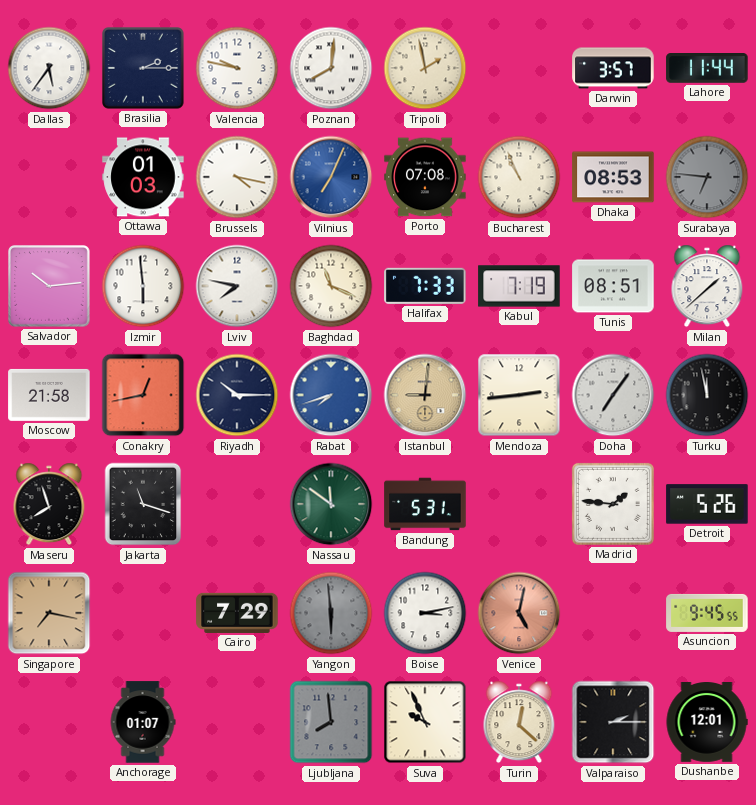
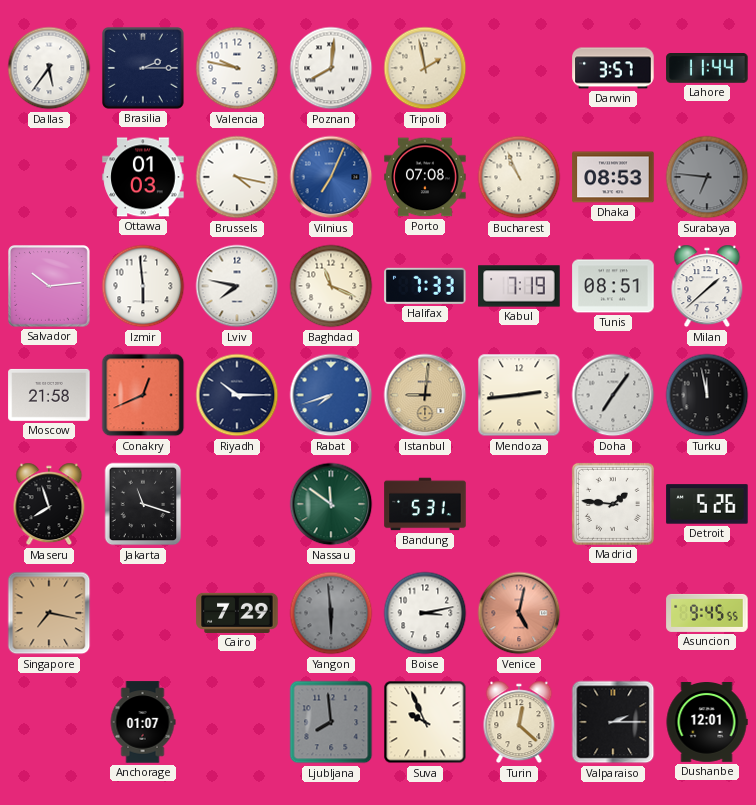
Conakry: 12:43 -> 12:41
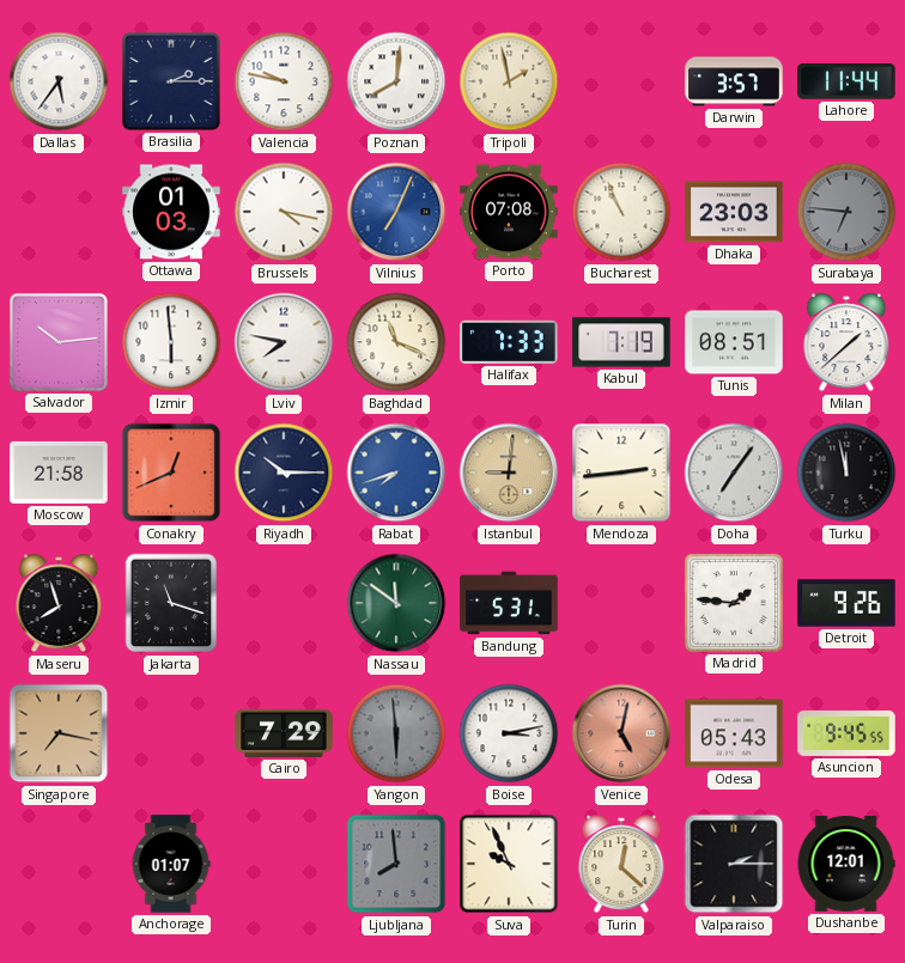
Dhaka: 08:53 -> 23:03
Detroit: 5:26 -> 9:26
Odesa: none -> 05:43
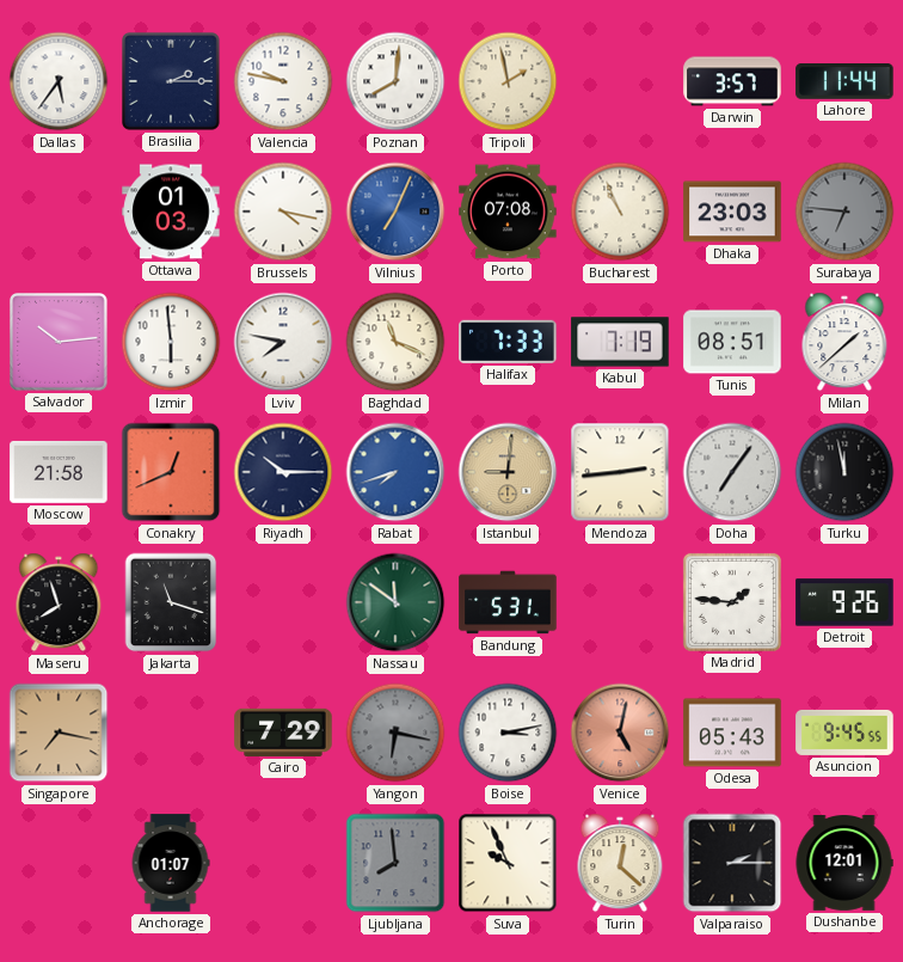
Yangon: 5:59 -> 6:17
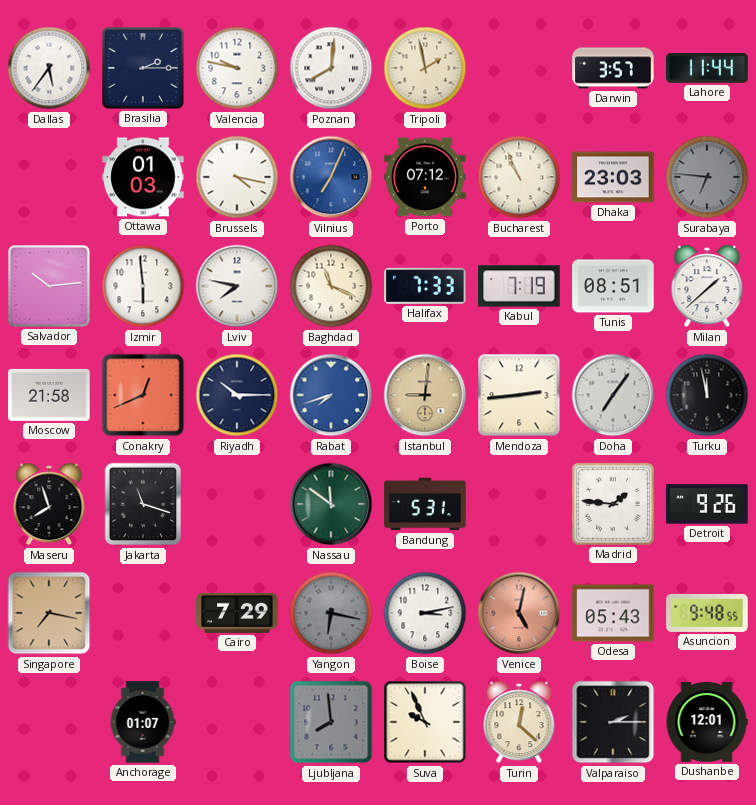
Porto: 07:08 -> 07:12
Asuncion: 9:45 -> 9:48
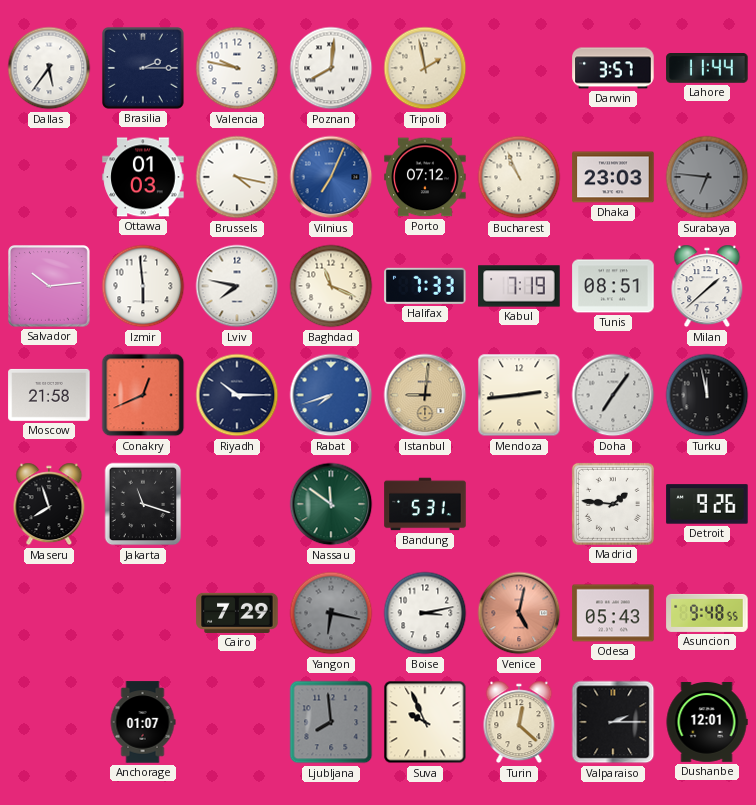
Singapore: 7:17 -> none
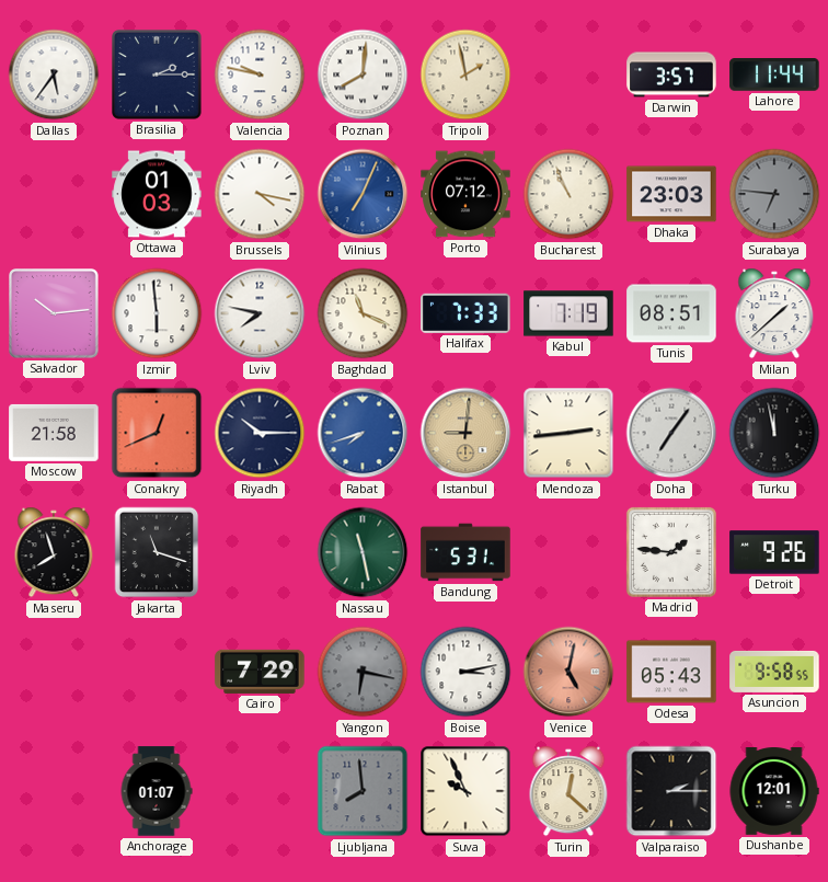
Nassau: 11:51 -> 11:28
Asuncion: 9:48 -> 9:58
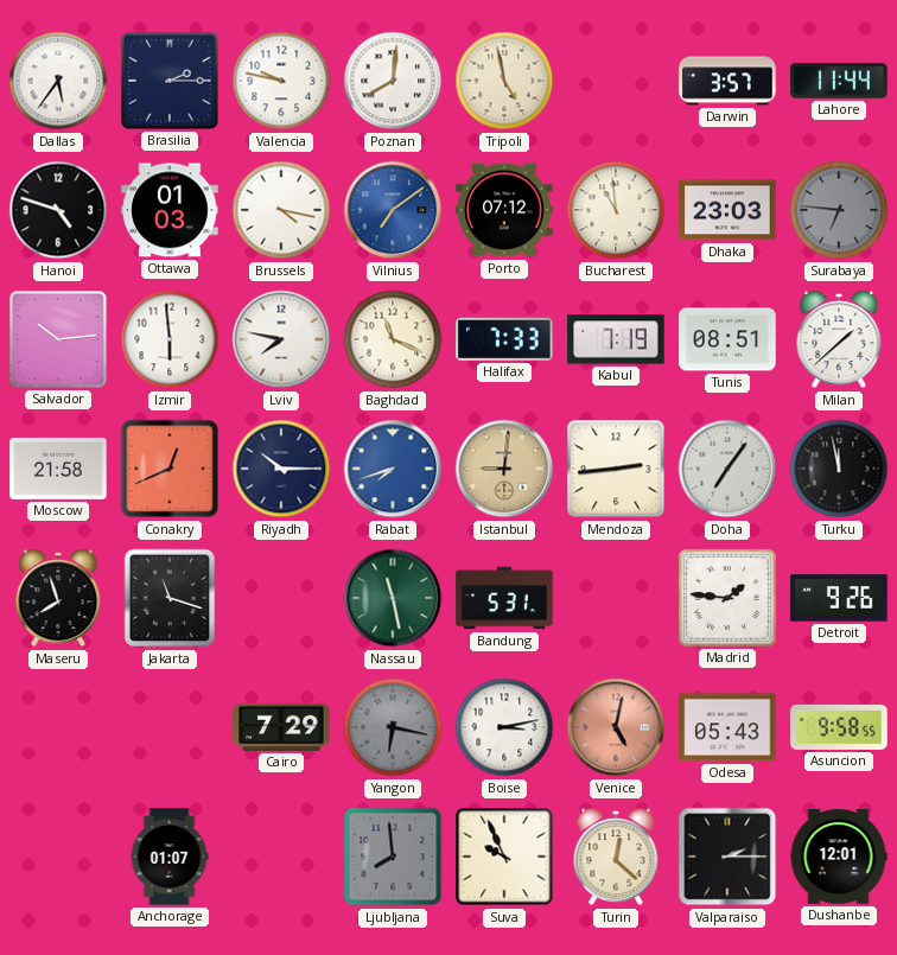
Tripoli: 1:58 -> 4:58
Hanoi: none -> 4:48
Vilnius: 7:04 -> 7:09
Bucharest: 10:56 -> 10:59
